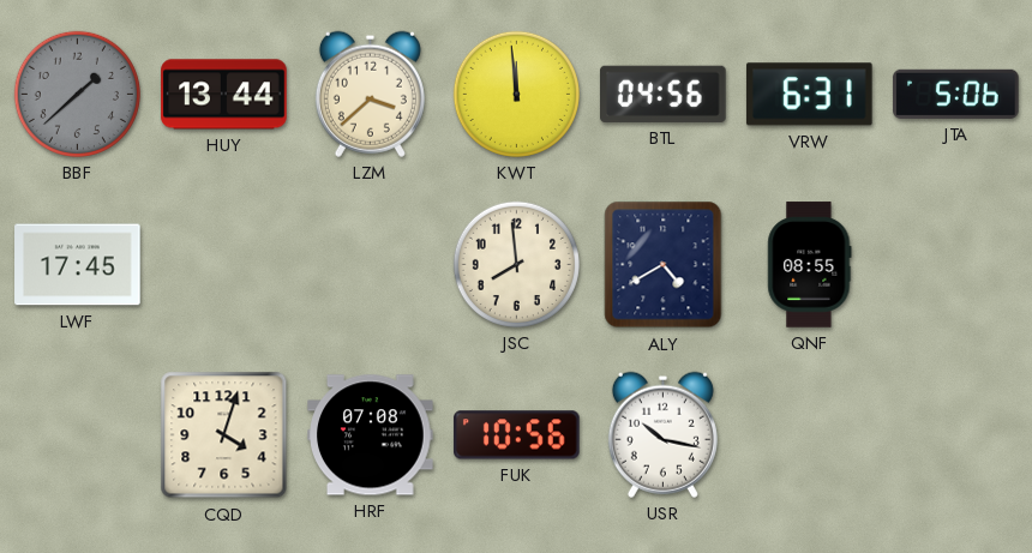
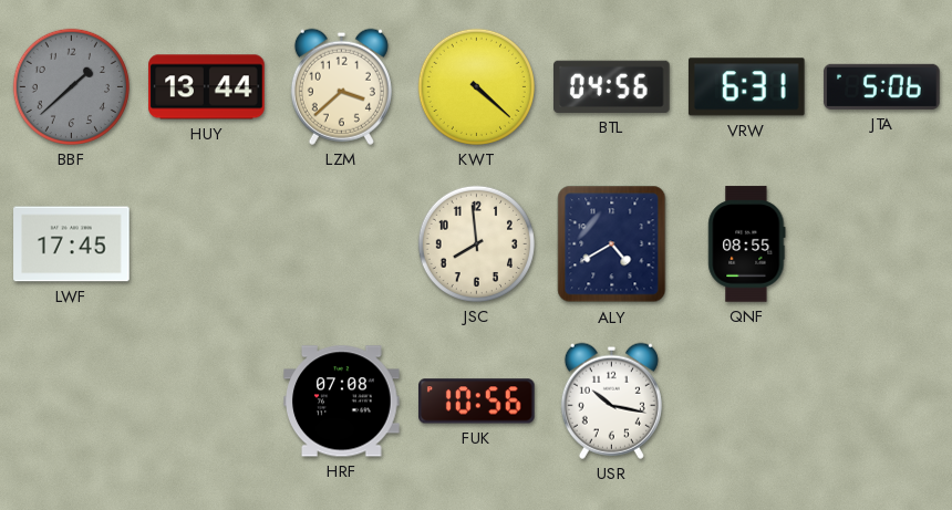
KWT: 11:59 -> 4:22
CQD: 4:03 -> none
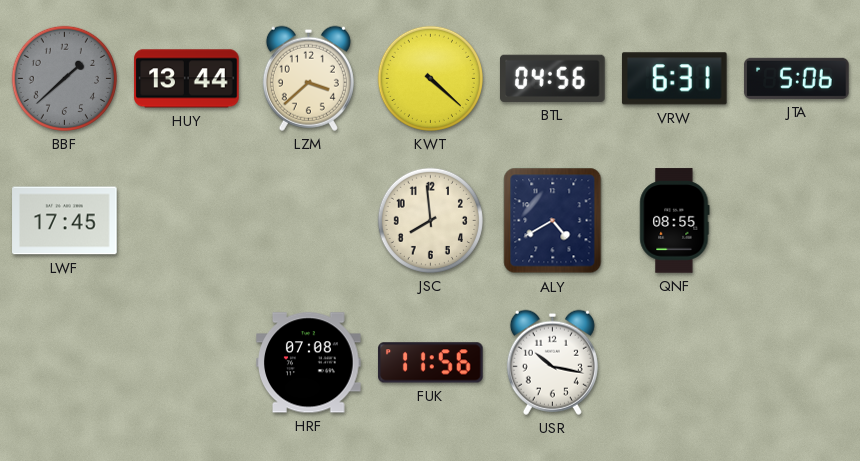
FUK: 10:56 -> 11:56
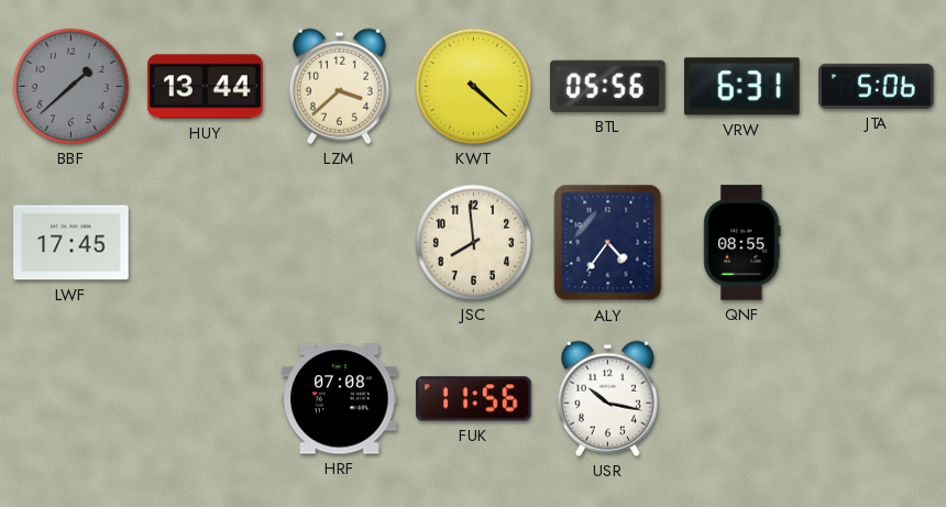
BTL: 04:56 -> 05:56
ALY: 4:40 -> 4:36
